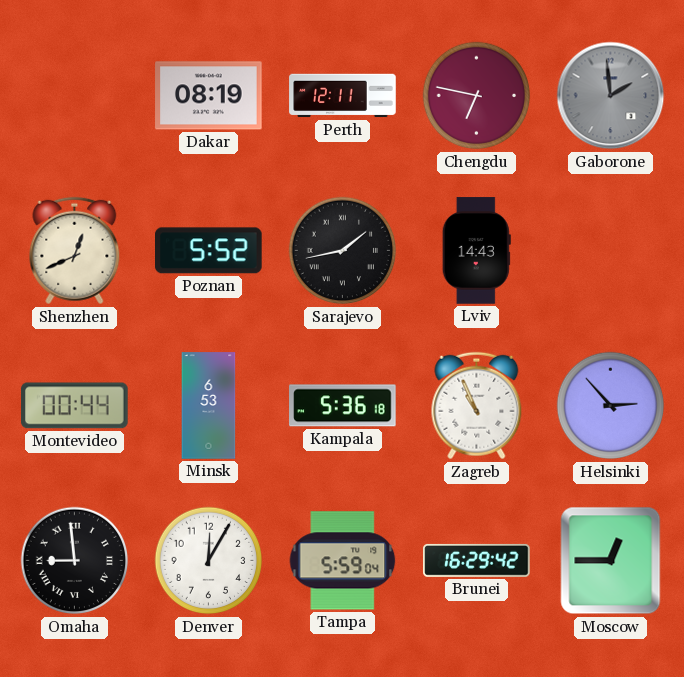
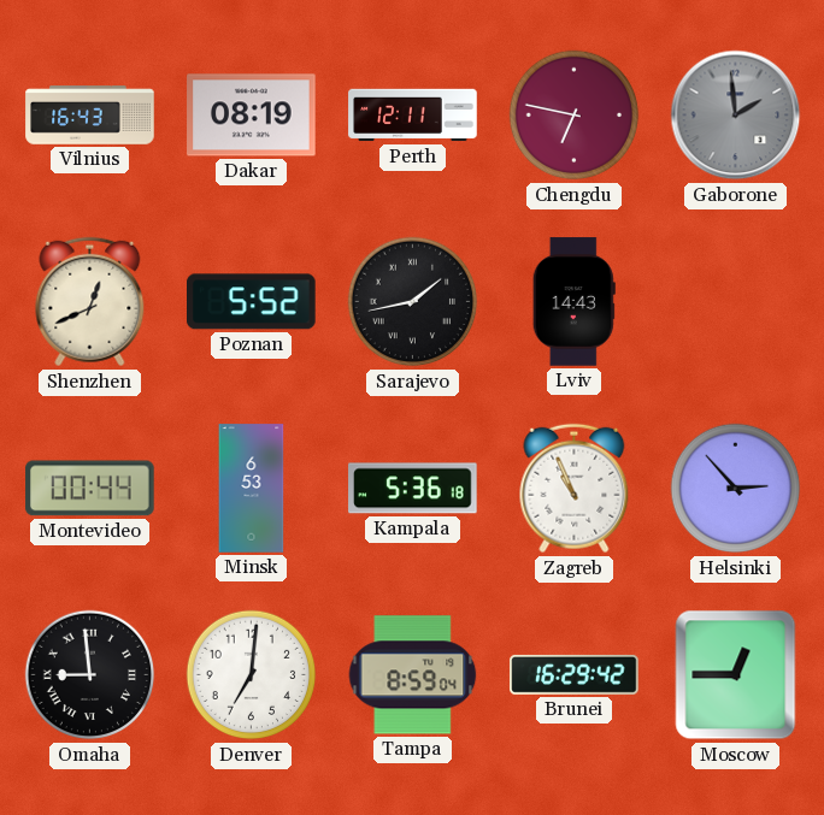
Vilnius: none -> 16:43
Denver: 12:05 -> 7:01
Tampa: 5:59 -> 8:59
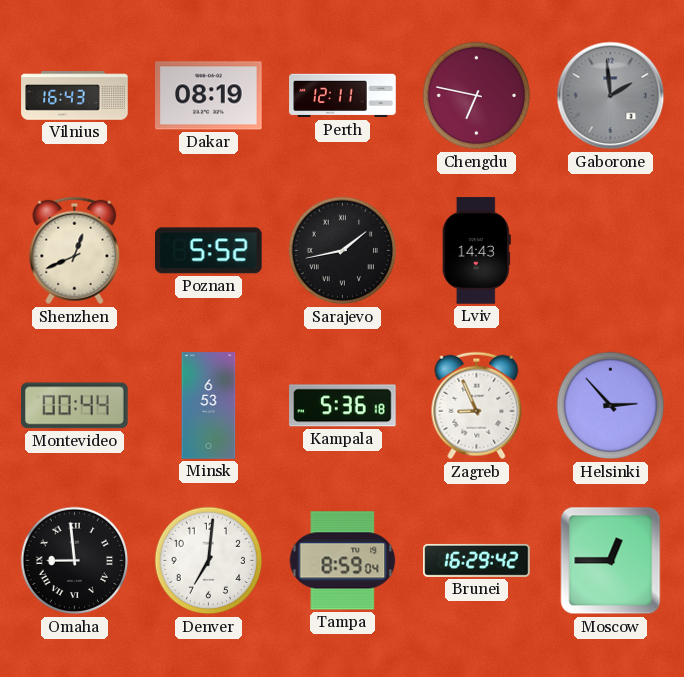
Zagreb: 10:56 -> 8:56
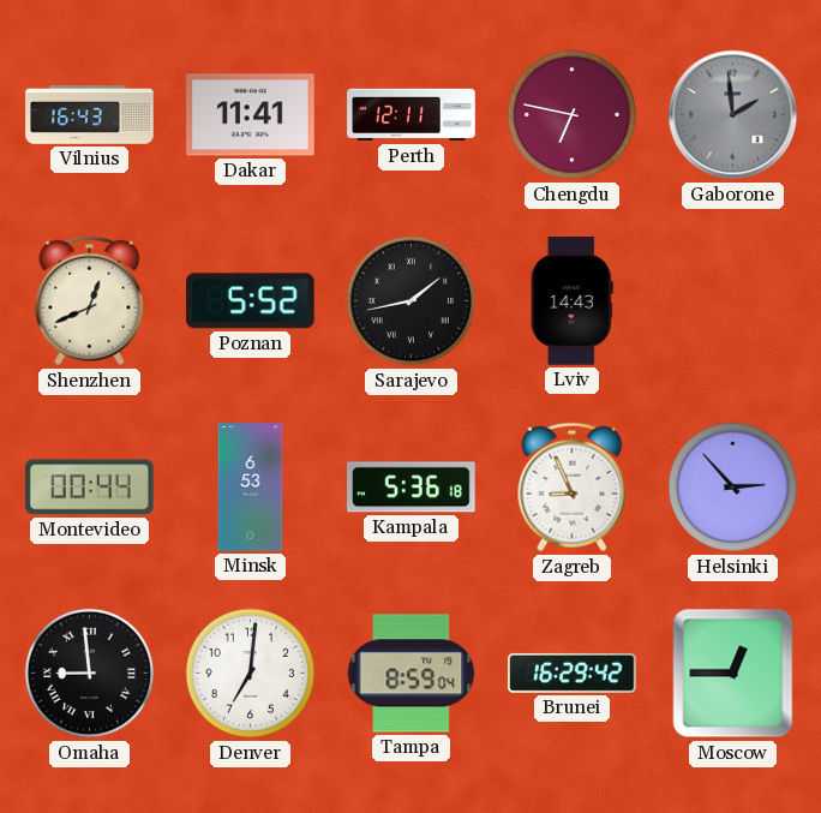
Dakar: 08:19 -> 11:41
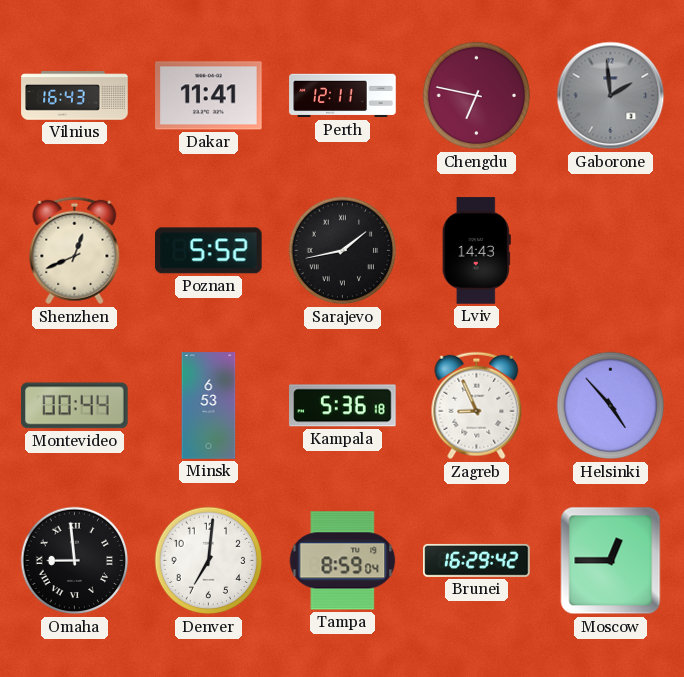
Helsinki: 2:53 -> 4:53
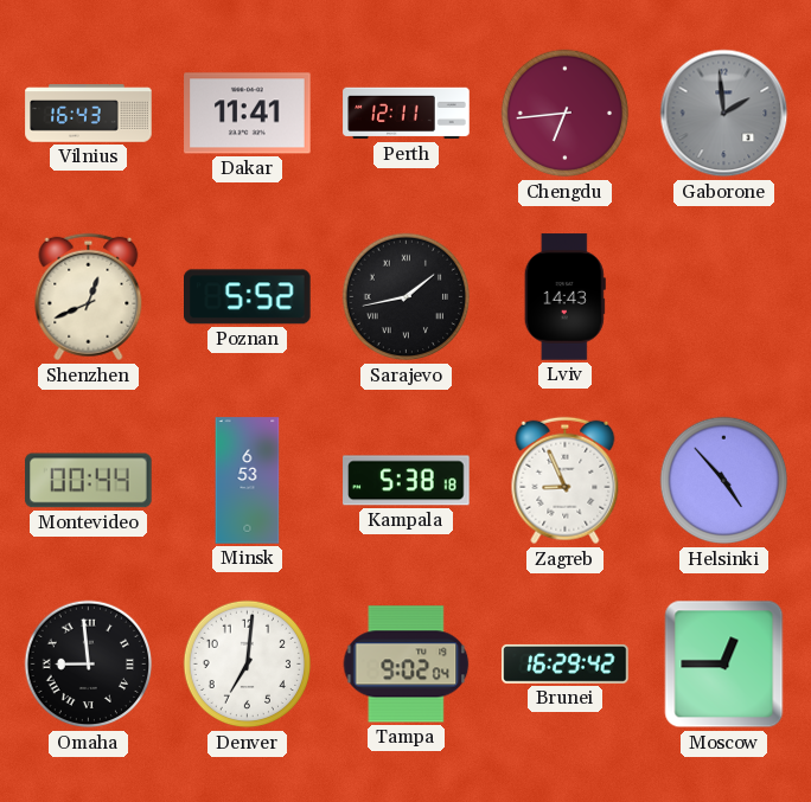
Chengdu: 6:47 -> 6:44
Kampala: 5:36 -> 5:38
Tampa: 8:59 -> 9:02
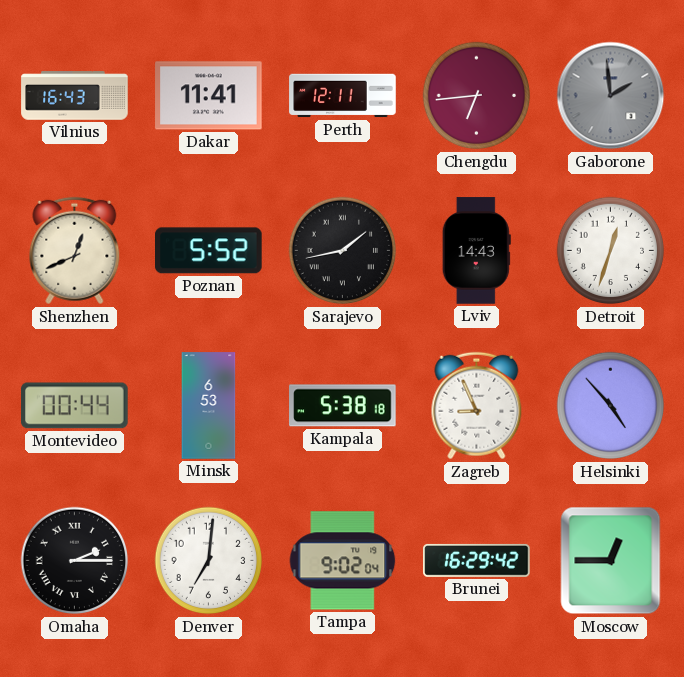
Detroit: none -> 12:33
Omaha: 8:59 -> 2:15
